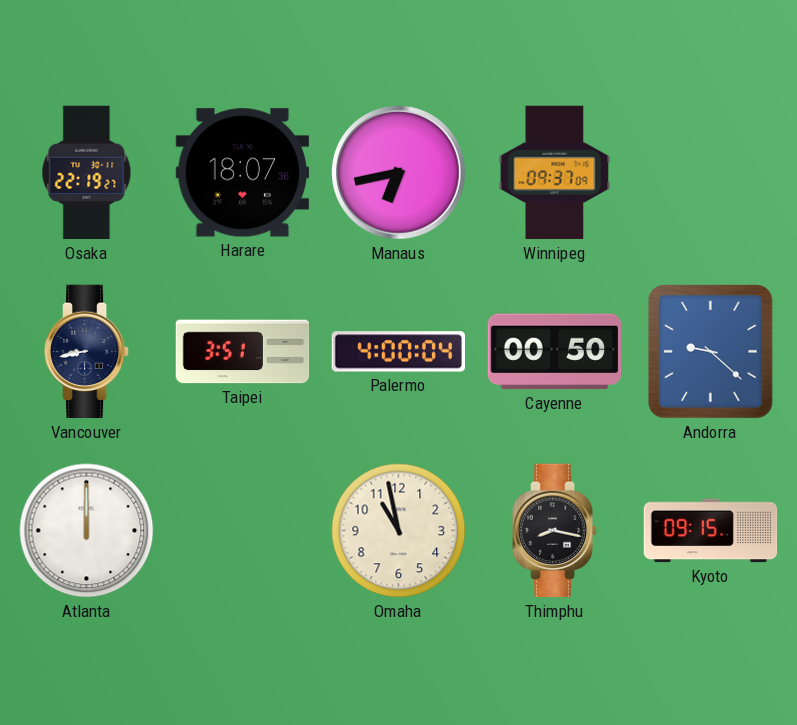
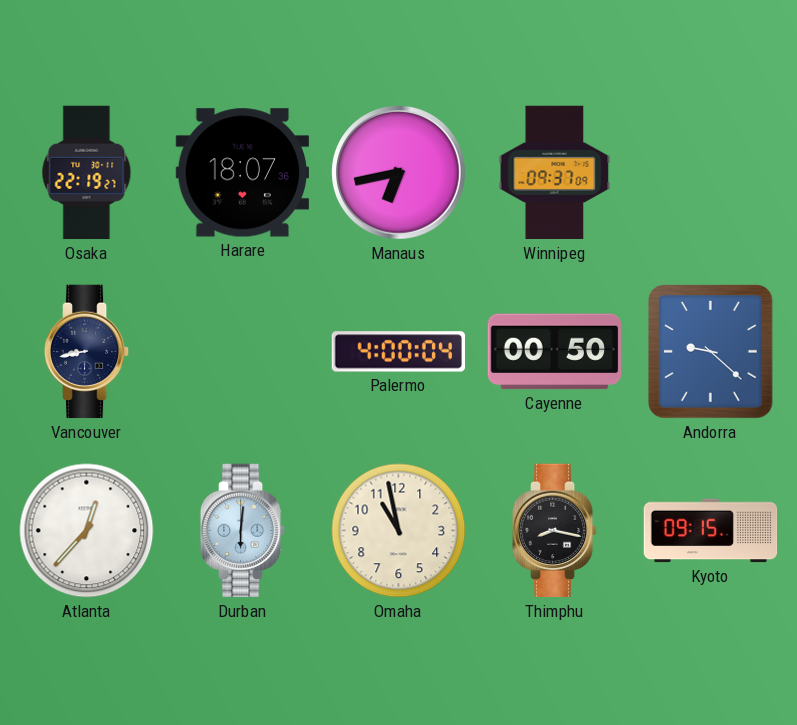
Taipei: 3:51 -> none
Atlanta: 12:00 -> 12:37
Durban: none -> 6:01
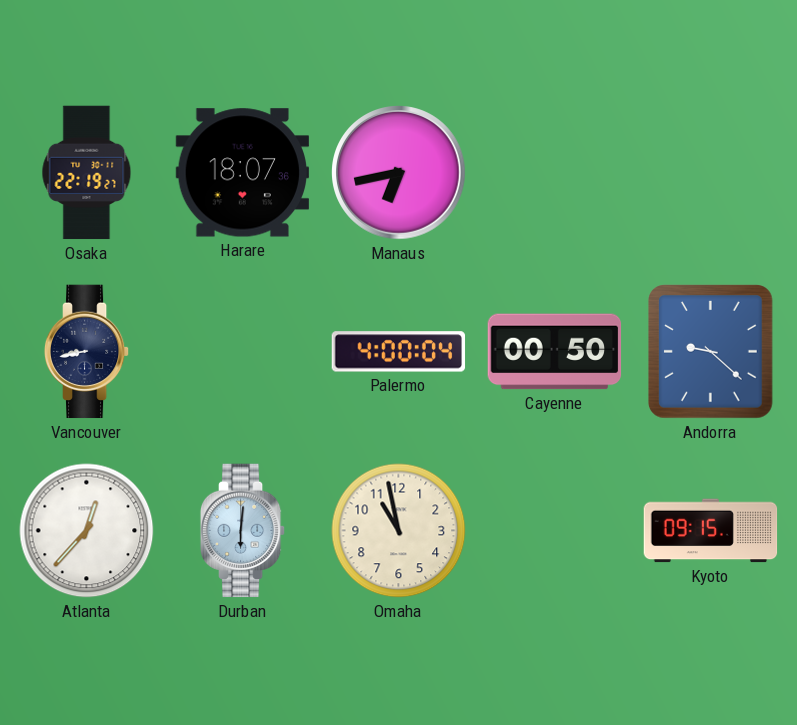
Winnipeg: 09:37 -> none
Thimphu: 8:17 -> none
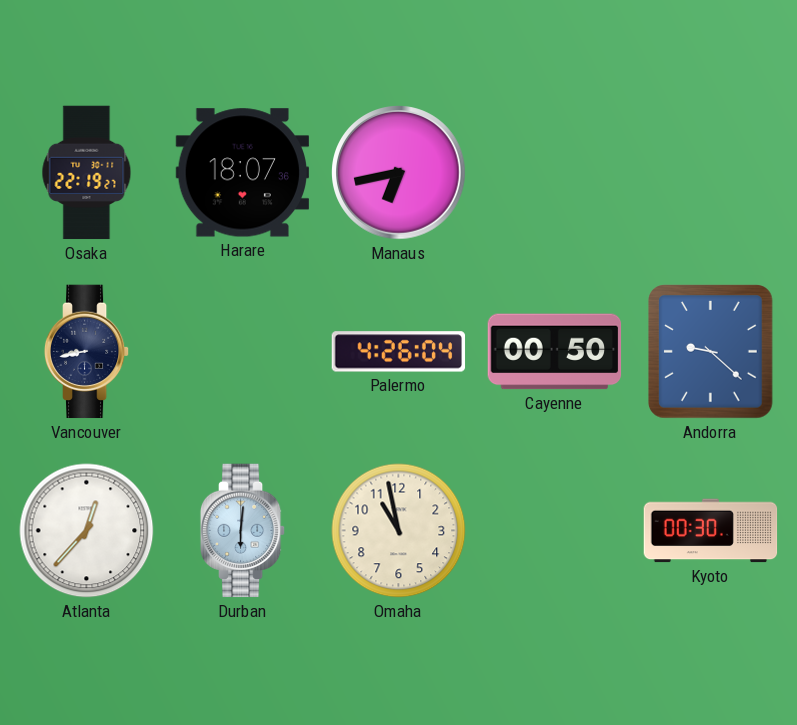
Palermo: 4:00 -> 4:26
Kyoto: 09:15 -> 00:30
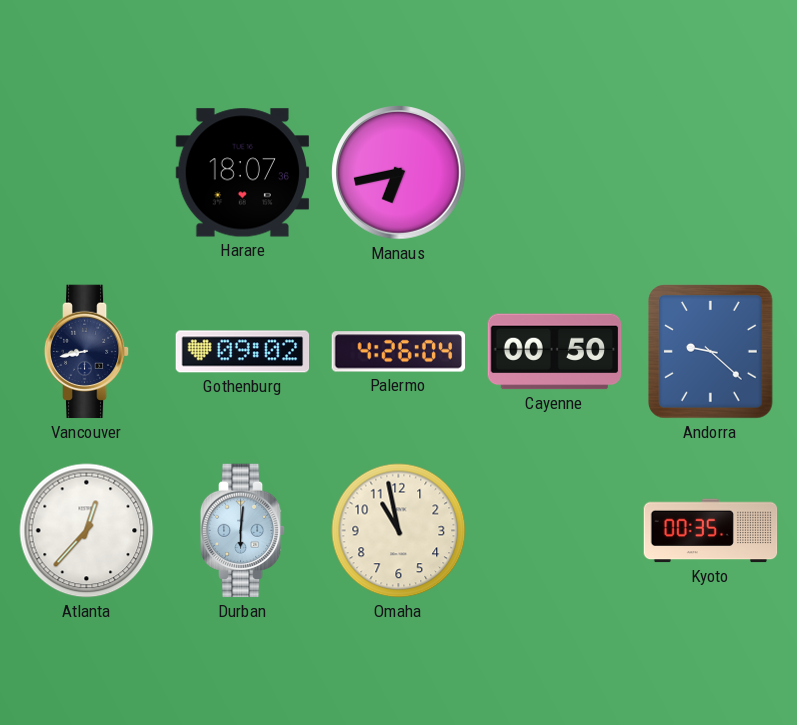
Osaka: 22:19 -> none
Gothenburg: none -> 09:02
Kyoto: 00:30 -> 00:35
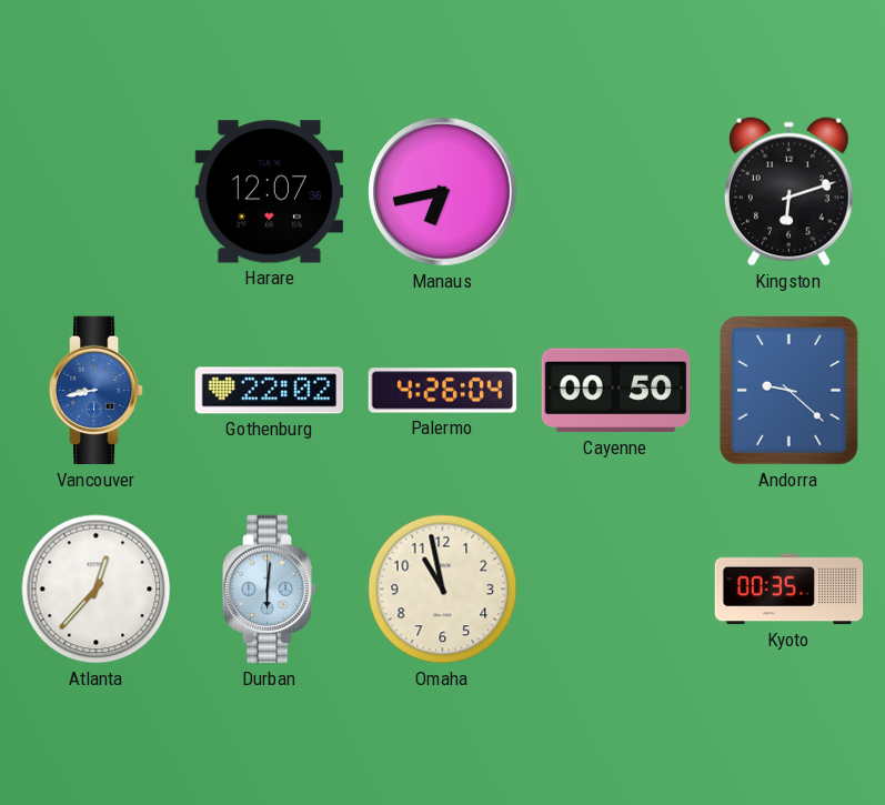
Harare: 18:07 -> 12:07
Kingston: none -> 6:12
Vancouver dial: navy -> blue
Gothenburg: 09:02 -> 22:02
